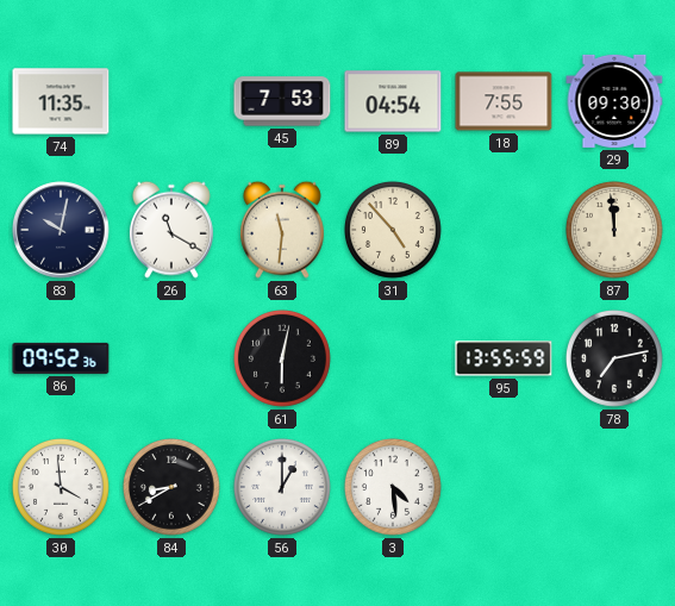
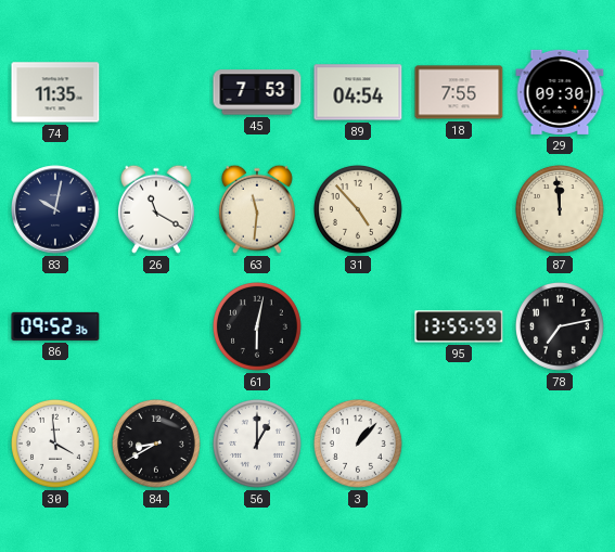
3: 4:29 -> 1:07
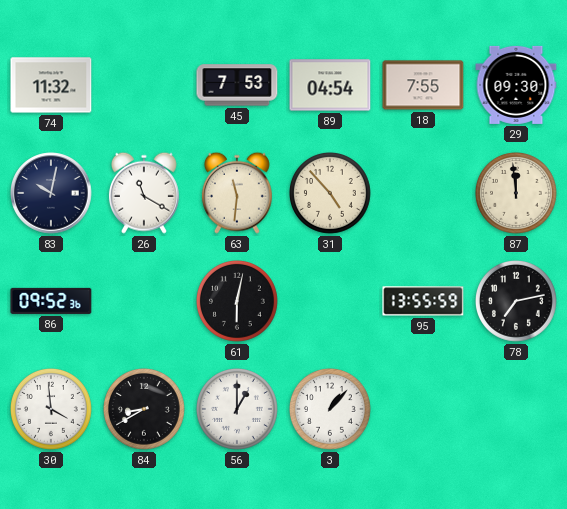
74: 11:35 -> 11:32
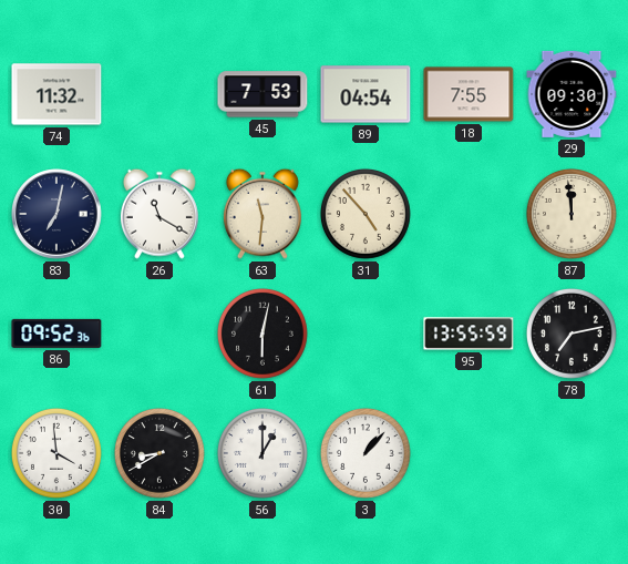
83: 10:02 -> 7:02
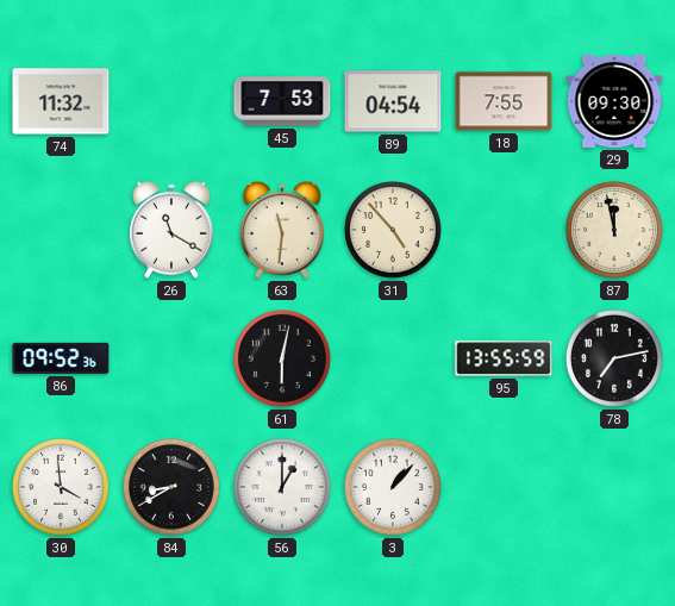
83: 7:02 -> none
87: 11:59 -> 11:58
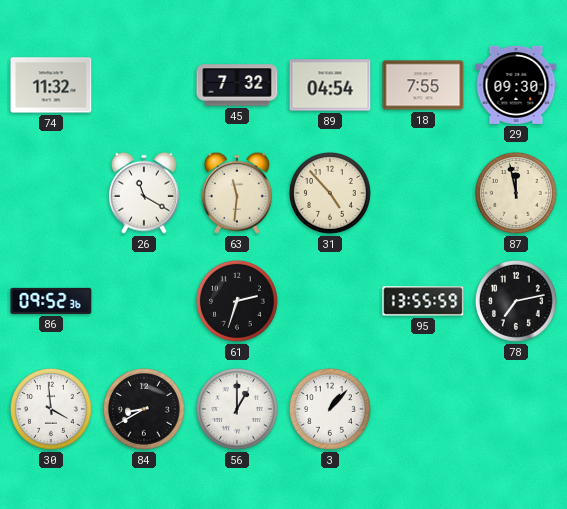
45: 7:53 -> 7:32
61: 6:02 -> 2:33
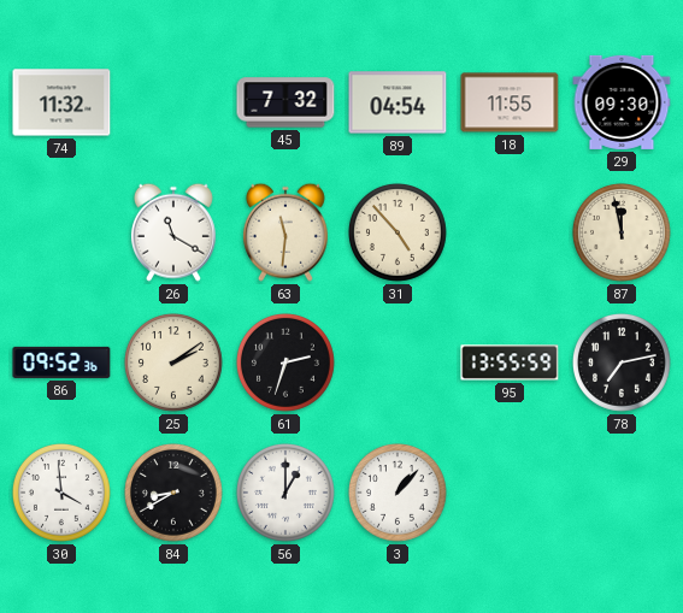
18: 7:55 -> 11:55
25: none -> 2:09
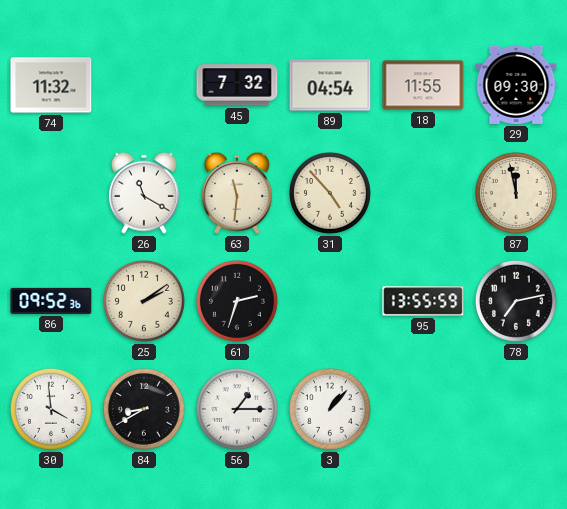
56: 1:00 -> 1:15
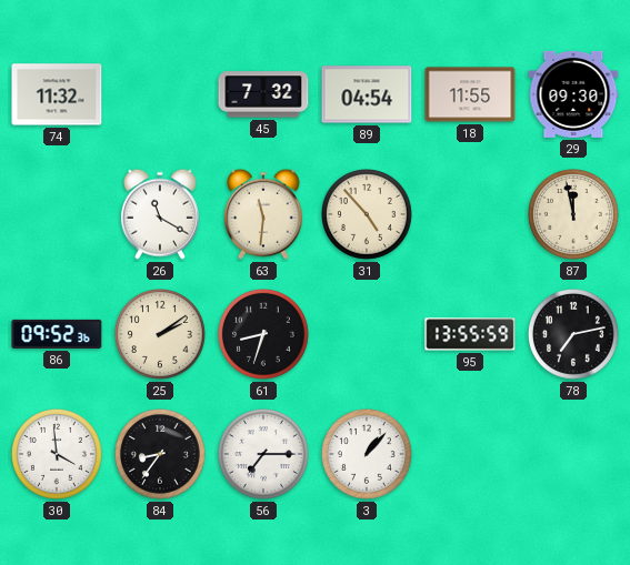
61: 2:33 -> 8:33
84: 8:40 -> 8:36
56: 1:15 -> 7:15
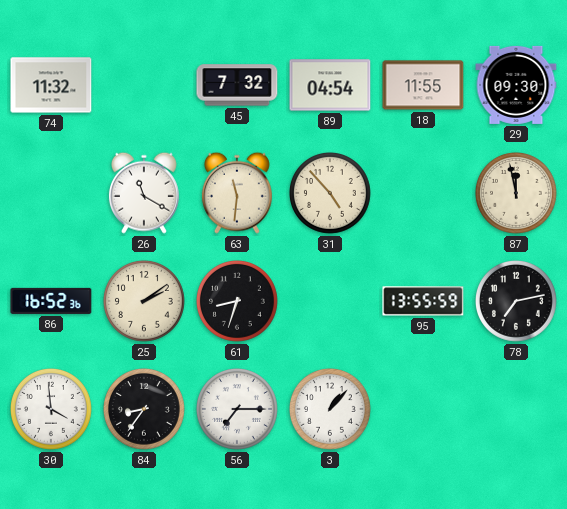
86: 09:52 -> 16:52
